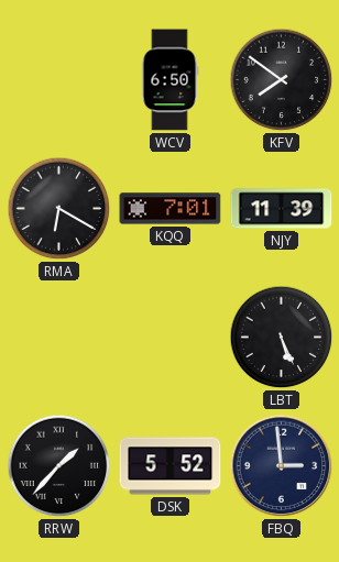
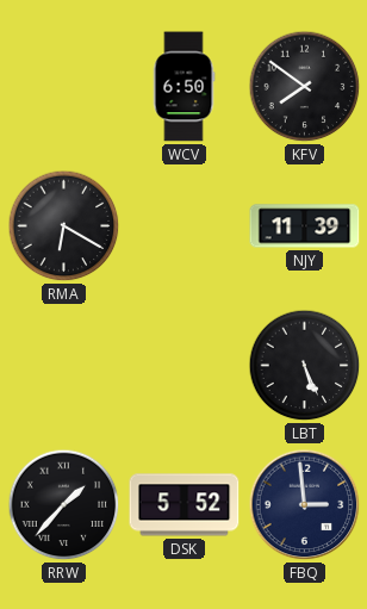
KQQ: 7:01 -> none
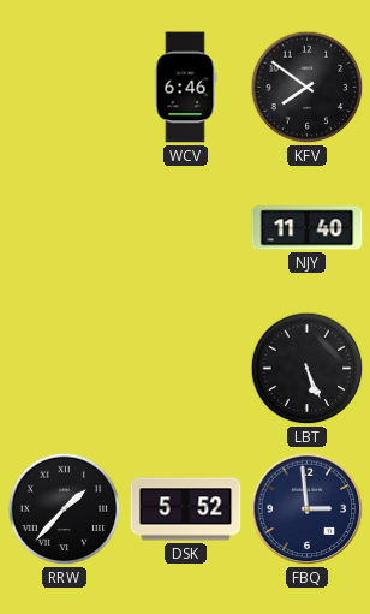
WCV: 6:50 -> 6:46
RMA: 6:20 -> none
NJY: 11:39 -> 11:40
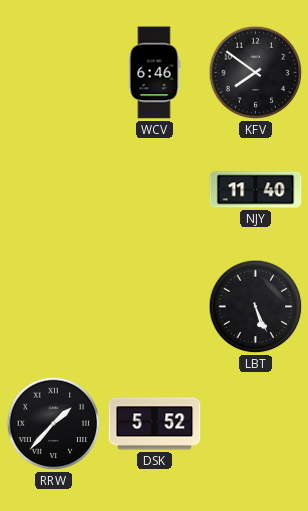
FBQ: 2:59 -> none
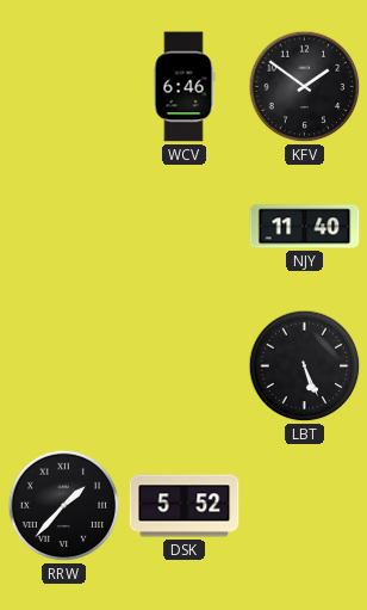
KFV: 7:51 -> 1:51
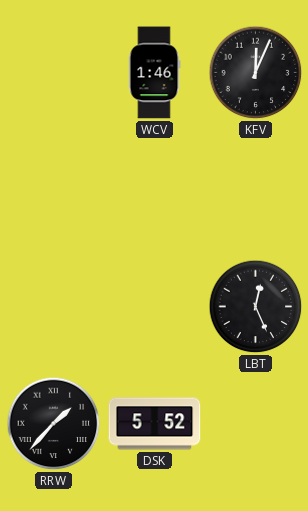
WCV: 6:46 -> 1:46
KFV: 1:51 -> 12:04
NJY: 11:40 -> none
LBT: 5:26 -> 12:26
